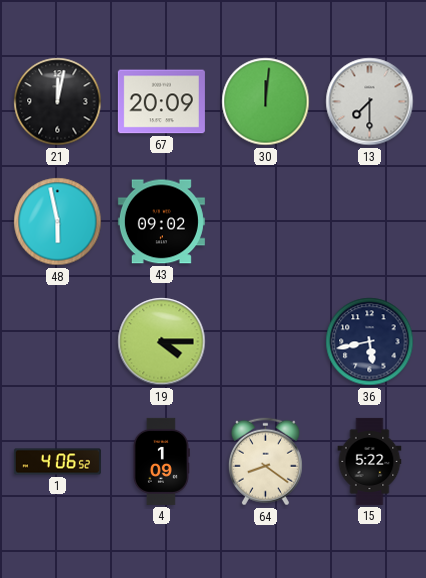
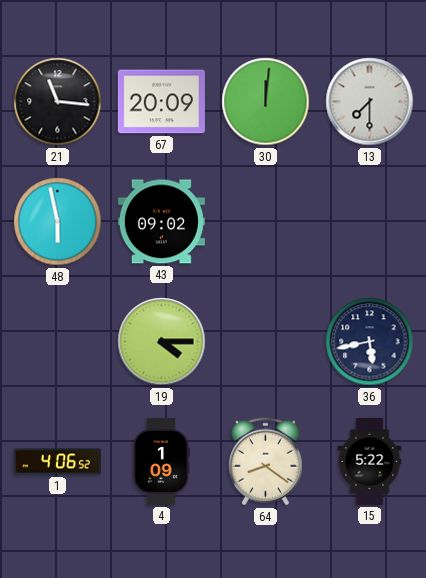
21: 12:02 -> 11:16
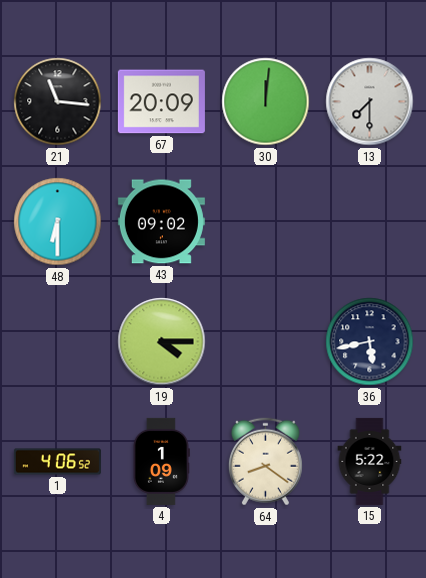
48: 5:58 -> 6:30
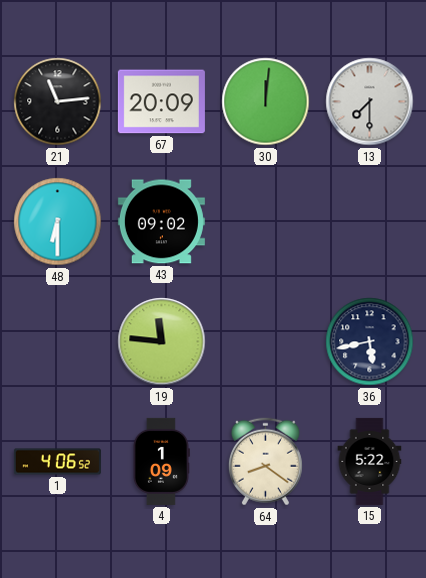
21: 11:16 -> 11:14
19: 4:15 -> 11:46
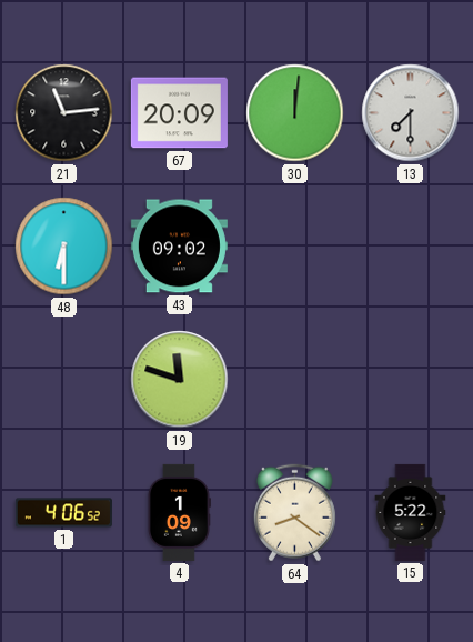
19: 11:46 -> 11:48
36: 5:43 -> none
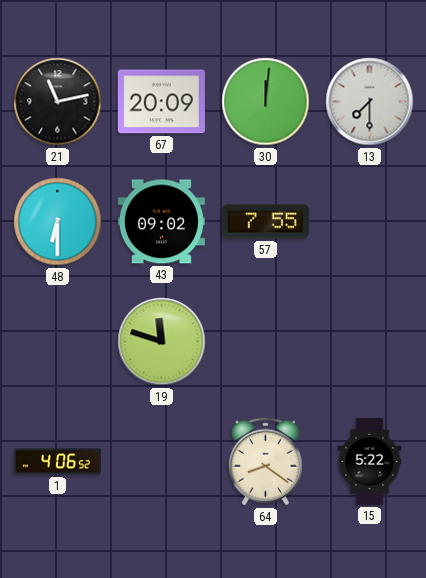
21: 11:14 -> 11:13
57: none -> 7:55
4: 1:09 -> none
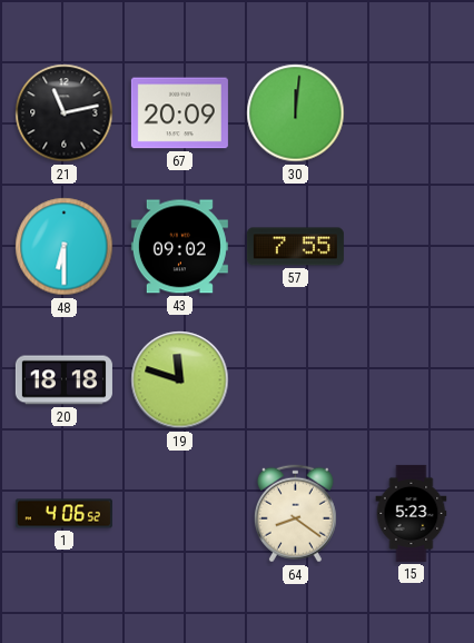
13: 7:30 -> none
20: none -> 18:18
15: 5:22 -> 5:23
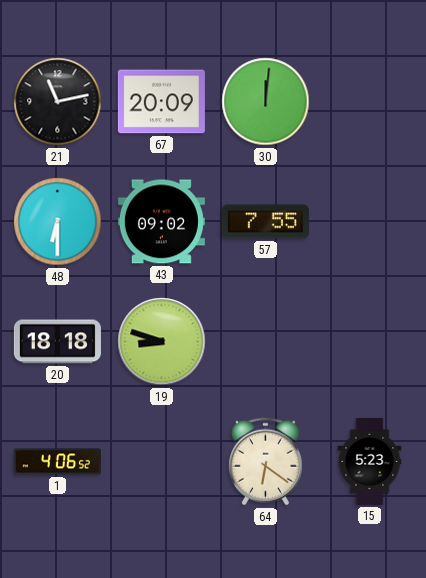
19: 11:48 -> 8:48
64: 8:21 -> 6:21
